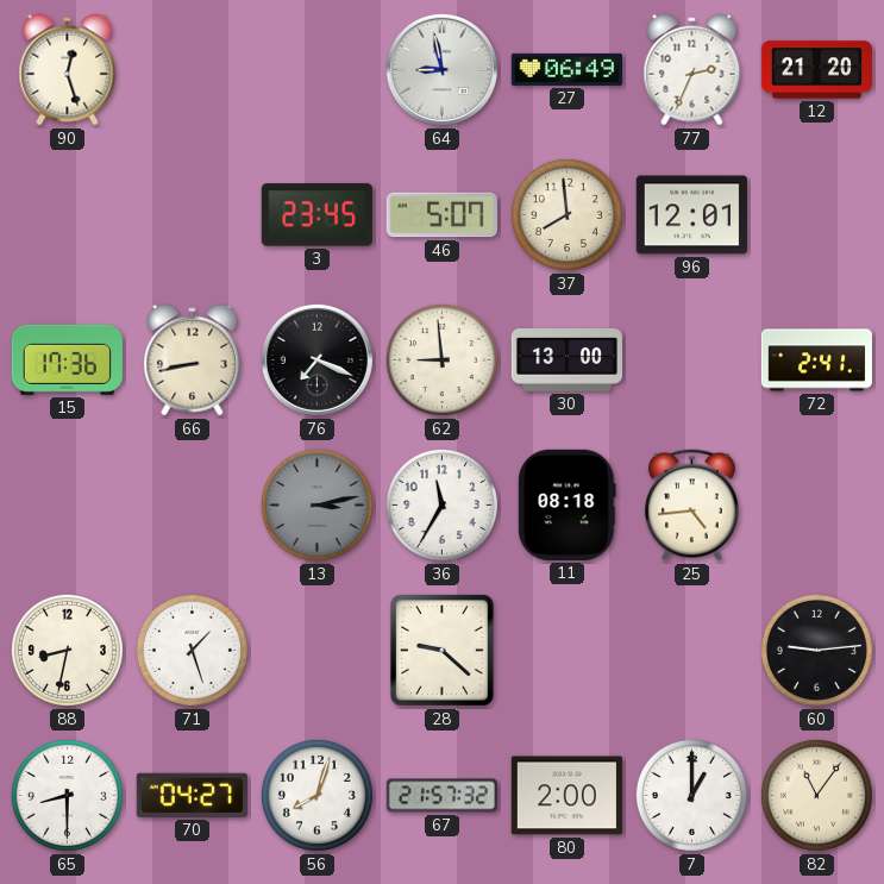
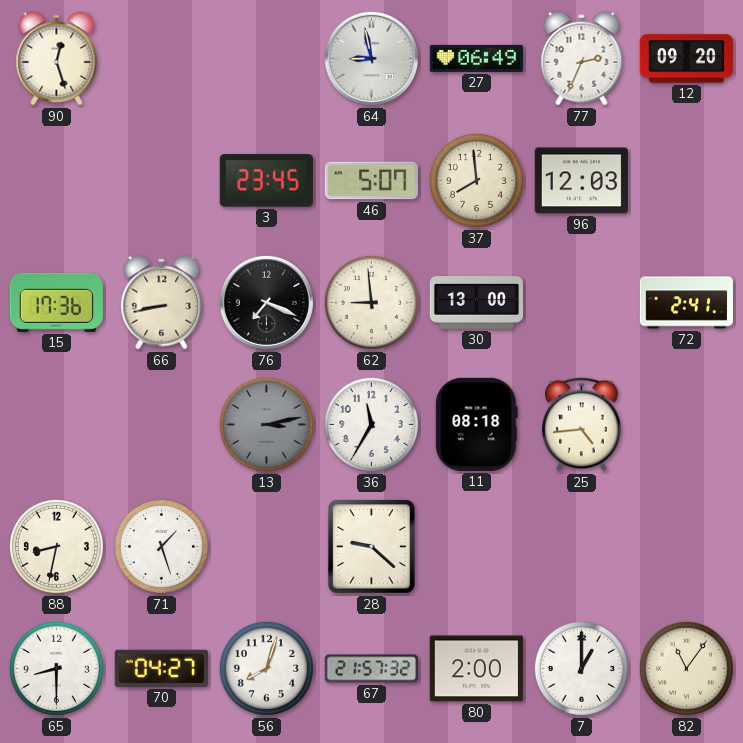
12: 21:20 -> 09:20
96: 12:01 -> 12:03
60: 9:14 -> none
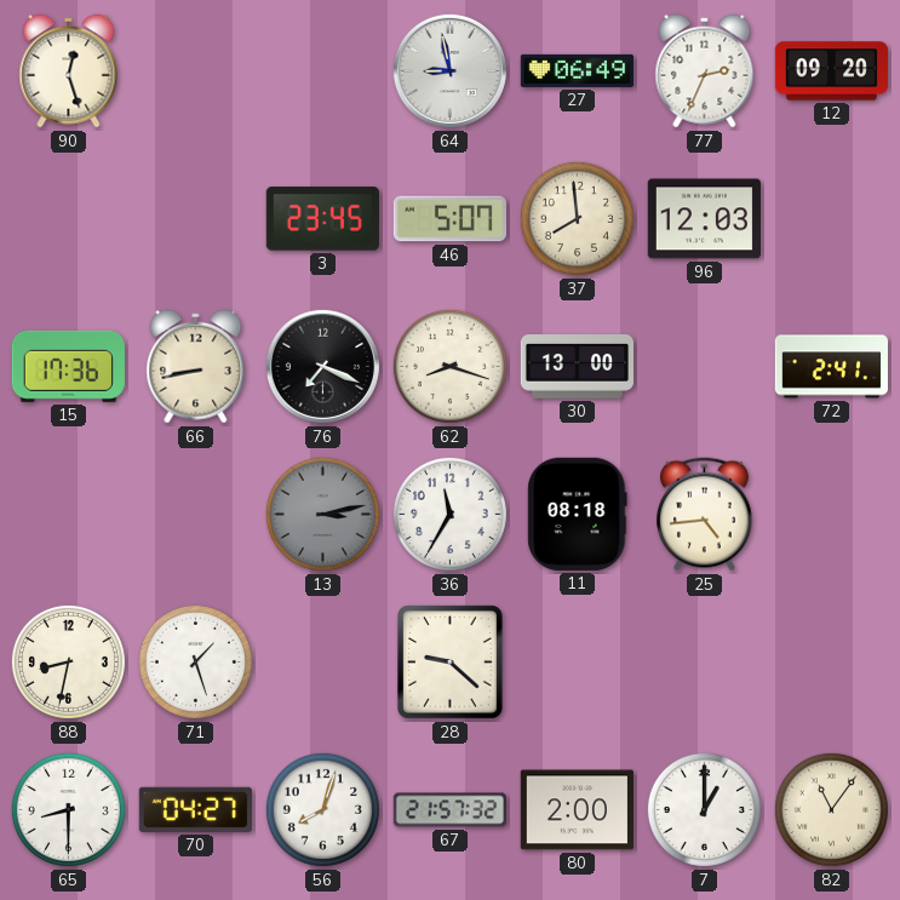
62: 8:59 -> 8:18
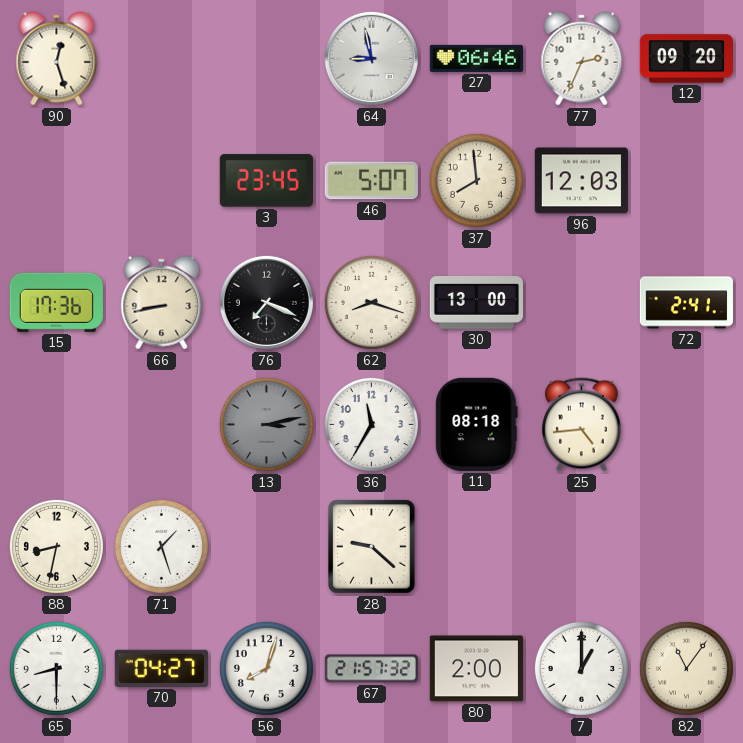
27: 06:49 -> 06:46
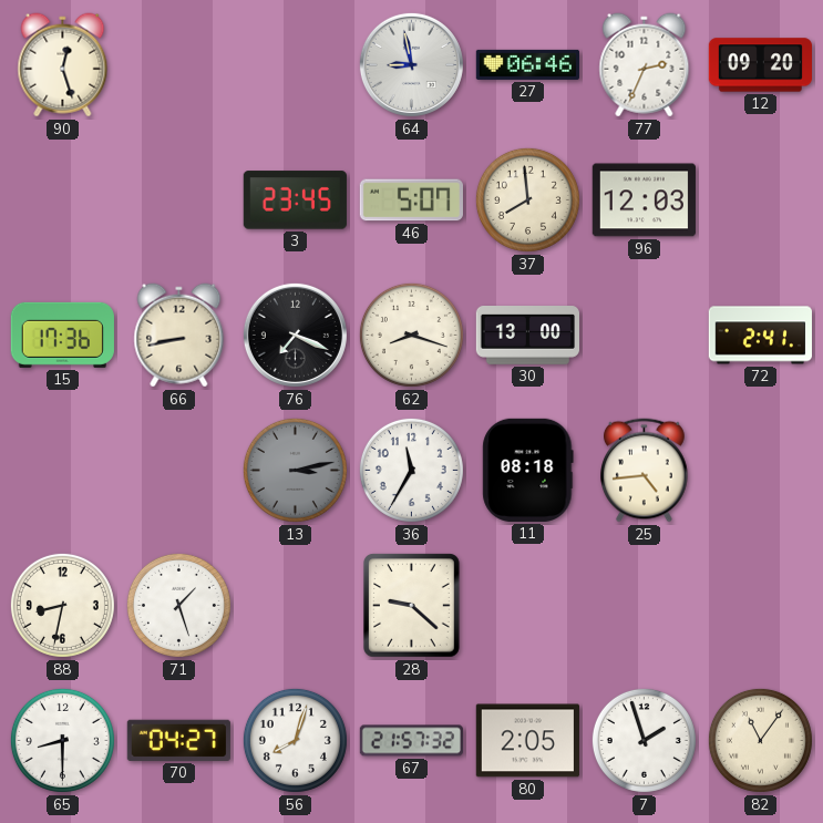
80: 2:00 -> 2:05
7: 1:00 -> 1:57
